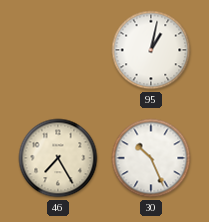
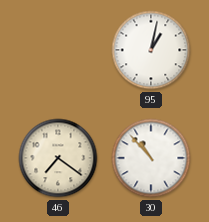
46: 7:25 -> 7:21
30: 10:26 -> 10:53
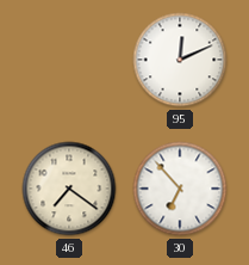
95: 1:02 -> 12:11
30: 10:53 -> 6:53
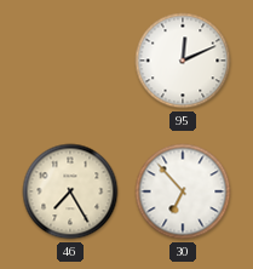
46: 7:21 -> 7:25
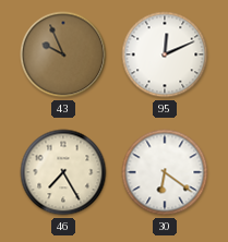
43: none -> 9:56
30: 6:53 -> 6:21
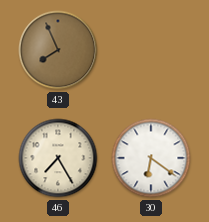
43: 9:56 -> 7:56
95: 12:11 -> none
